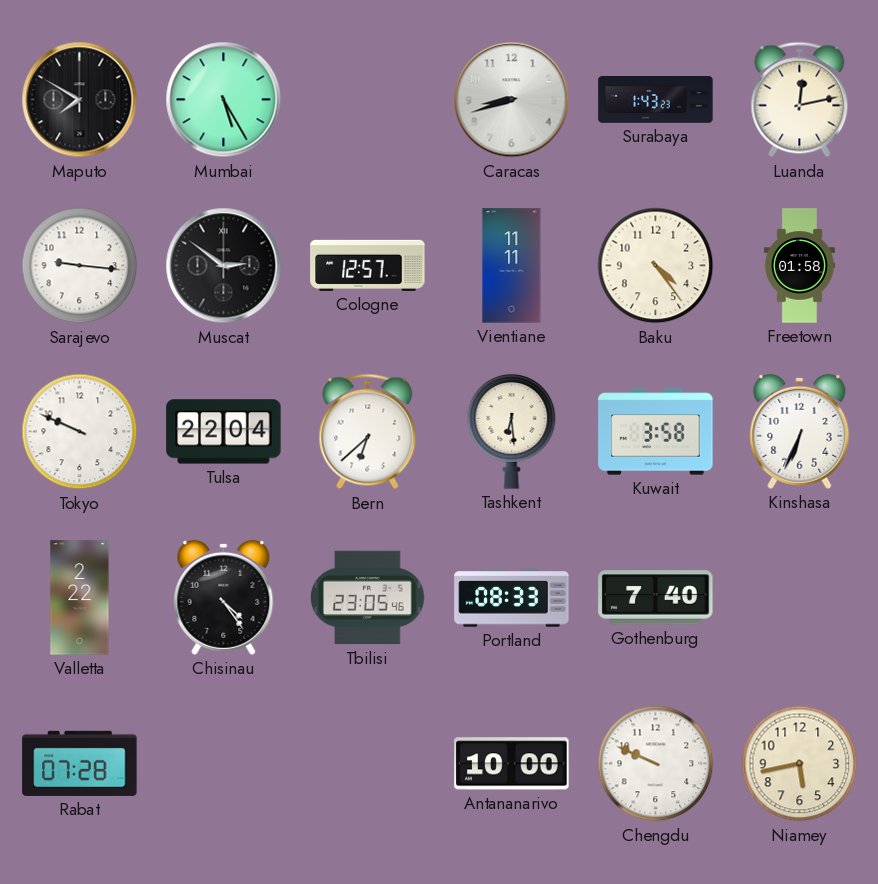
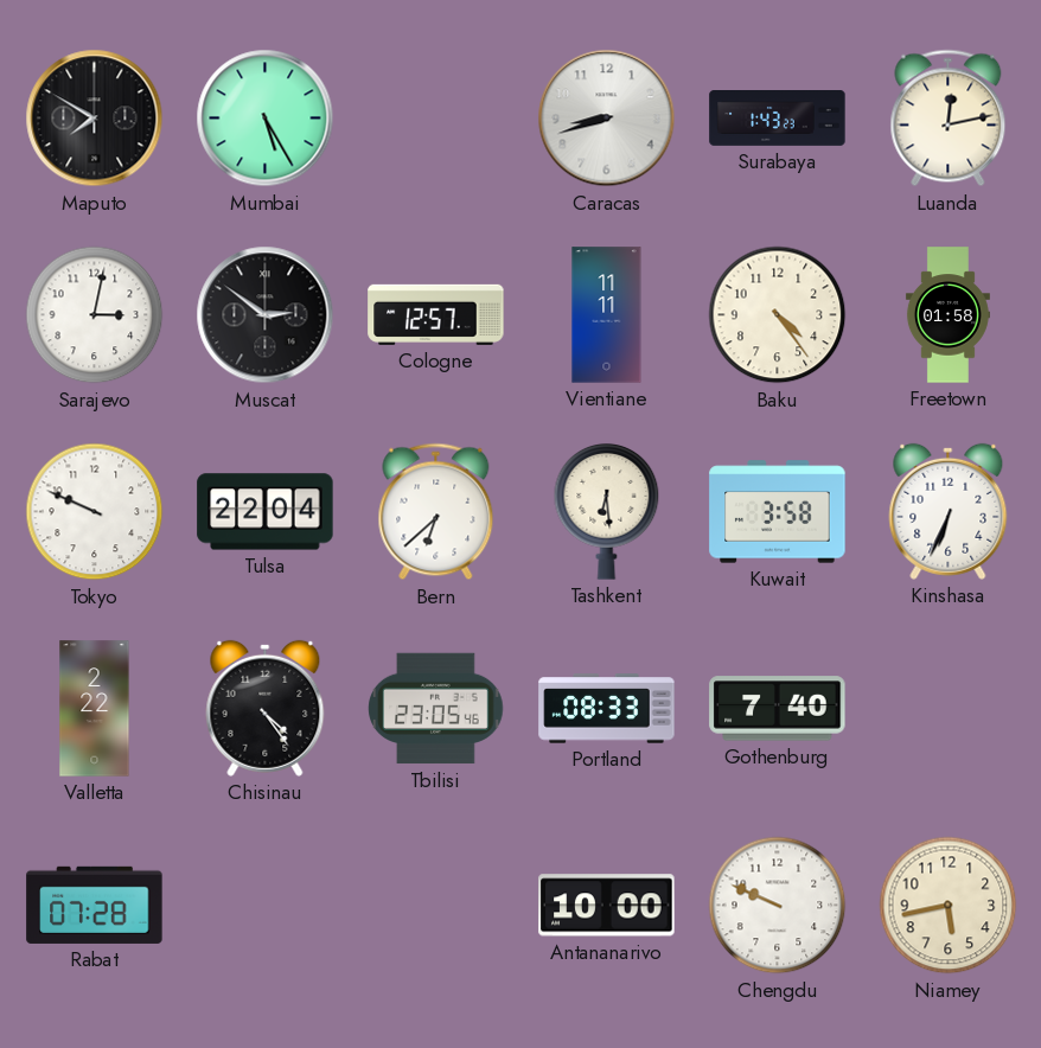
Sarajevo: 9:16 -> 3:02
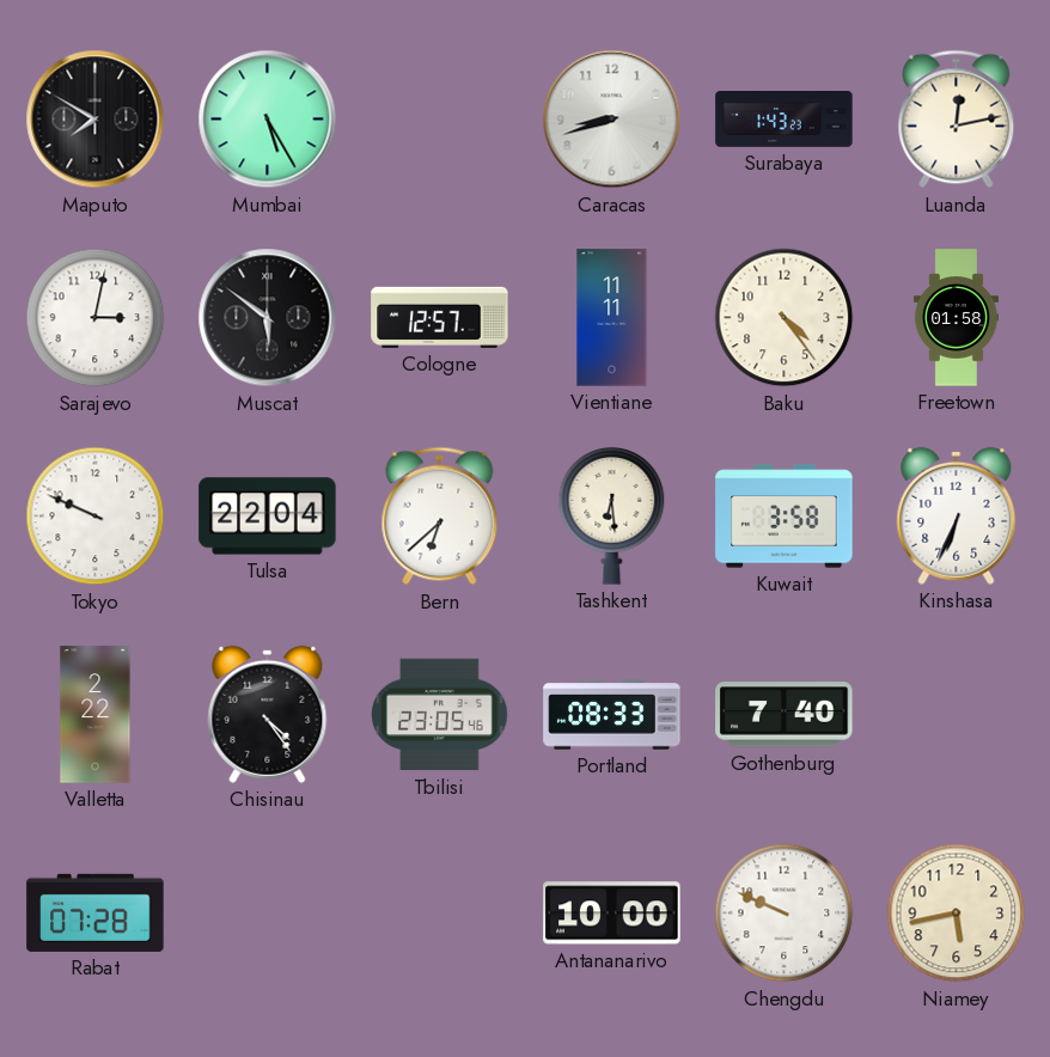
Muscat: 2:51 -> 5:51
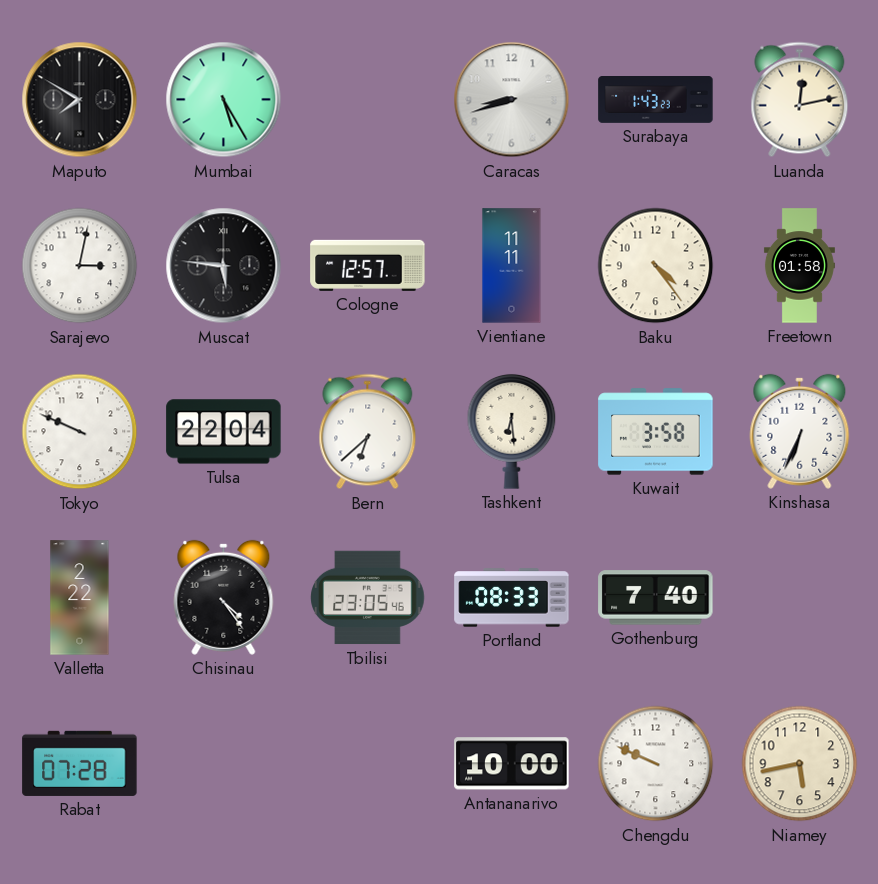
Muscat: 5:51 -> 5:46
